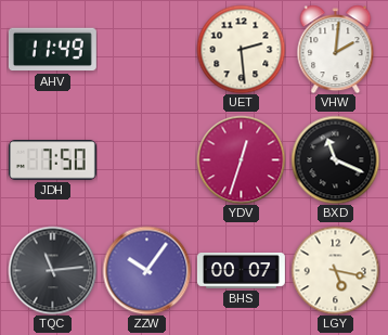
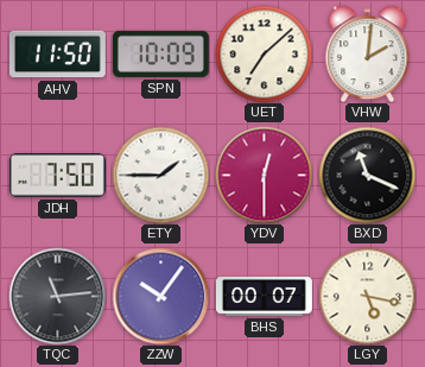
AHV: 11:49 -> 11:50
SPN: none -> 10:09
UET: 2:29 -> 7:08
ETY: none -> 1:45
YDV: 12:33 -> 12:30
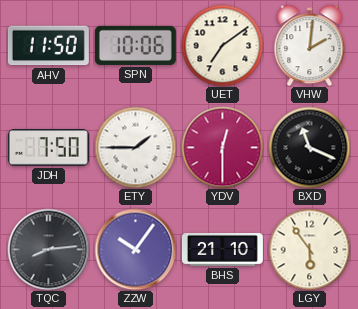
SPN: 10:09 -> 10:06
UET: 7:08 -> 7:09
TQC: 11:14 -> 8:14
BHS: 00:07 -> 21:10
LGY: 5:17 -> 5:54
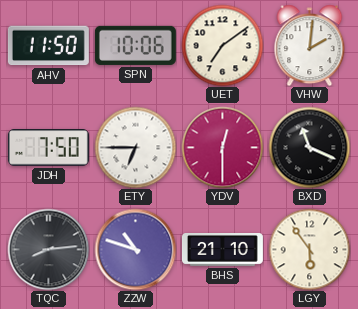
ETY: 1:45 -> 6:45
ZZW: 10:06 -> 10:48
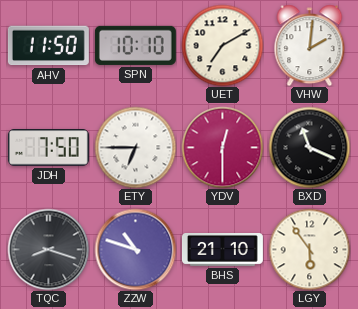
SPN: 10:06 -> 10:10
UET: 7:09 -> 7:10
TQC: 8:14 -> 8:18
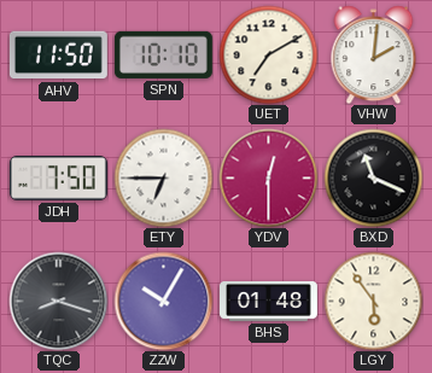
ZZW: 10:48 -> 10:05
BHS: 21:10 -> 01:48
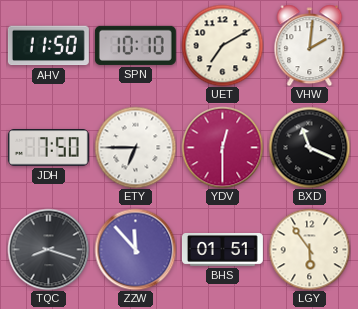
ZZW: 10:05 -> 11:53
BHS: 01:48 -> 01:51
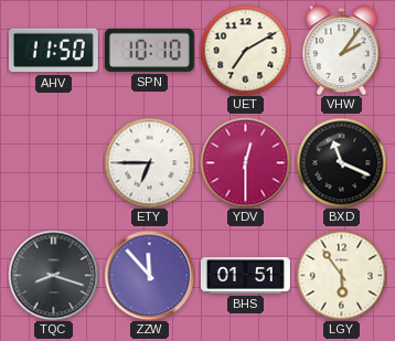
VHW: 2:01 -> 2:06
JDH: 7:50 -> none
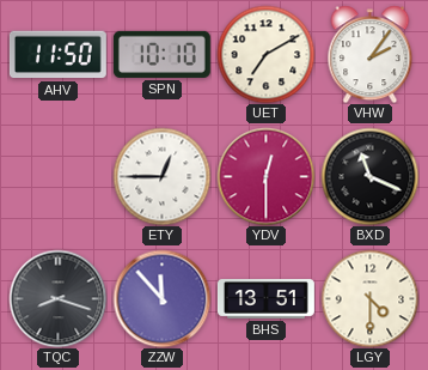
ETY: 6:45 -> 12:45
BHS: 01:51 -> 13:51
LGY: 5:54 -> 4:30
